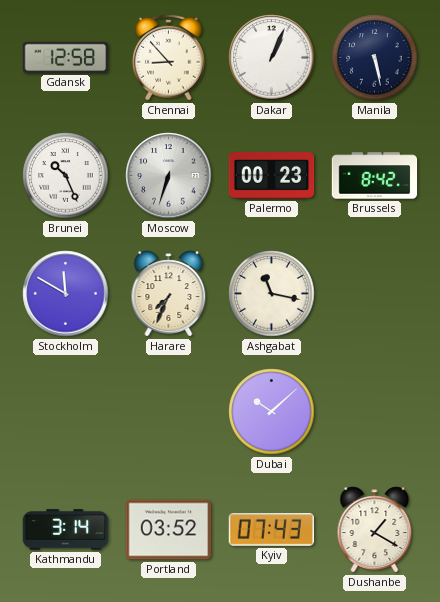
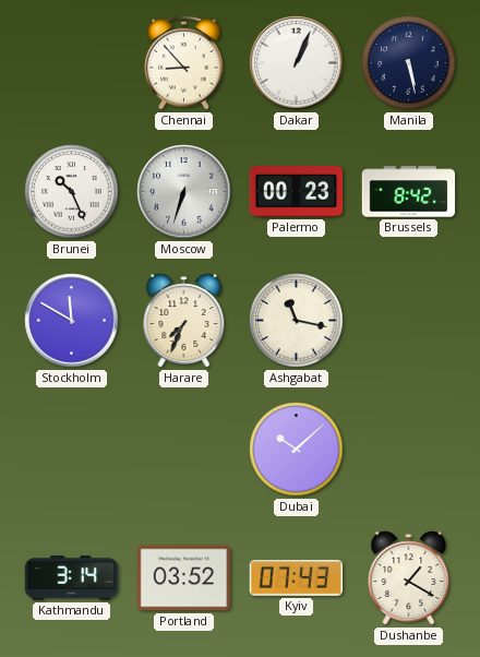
Gdansk: 12:58 -> none
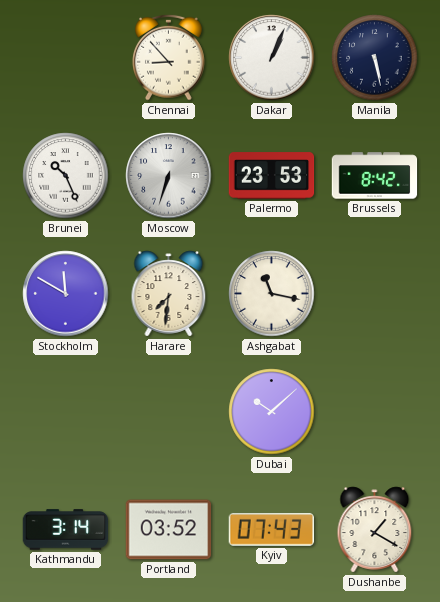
Palermo: 00:23 -> 23:53
Harare: 7:34 -> 7:31
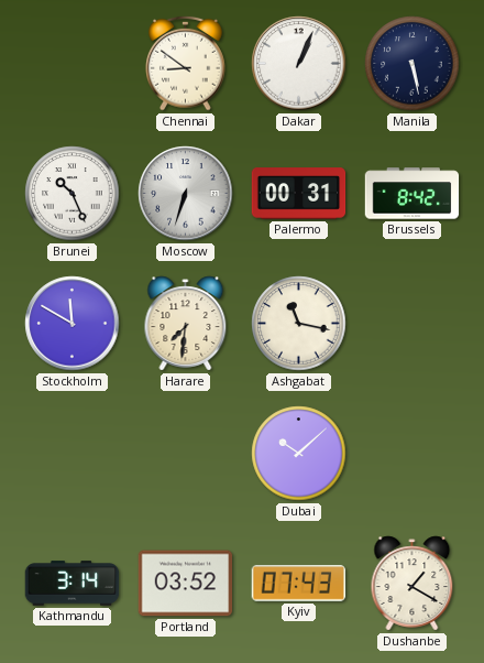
Chennai: 8:53 -> 8:51
Palermo: 23:53 -> 00:31
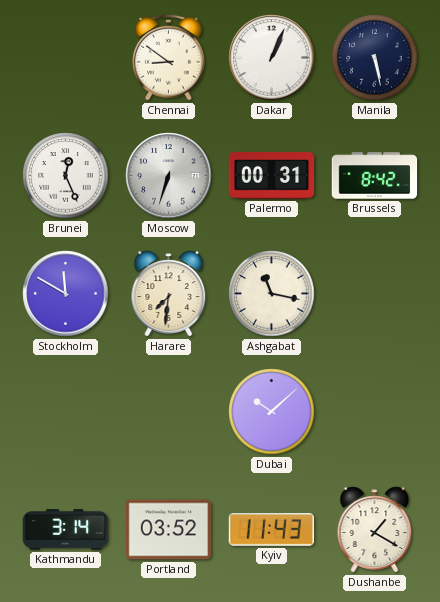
Brunei: 10:26 -> 12:26
Kyiv: 07:43 -> 11:43
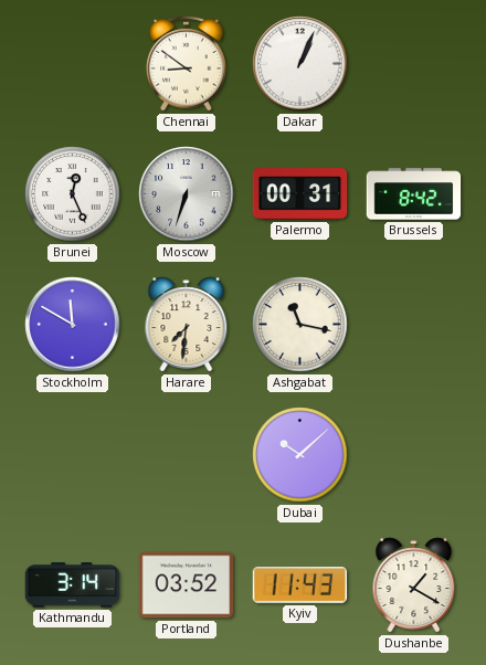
Manila: 5:28 -> none
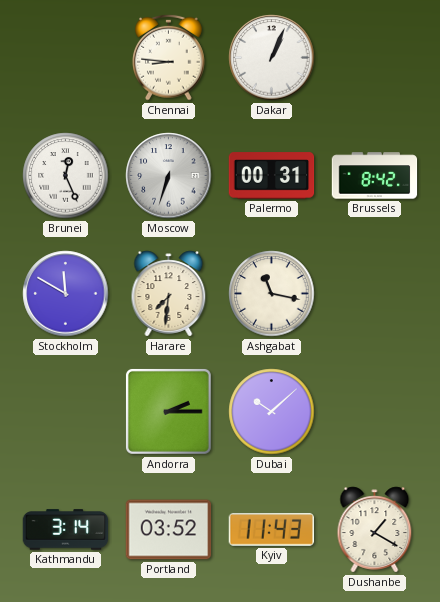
Chennai: 8:51 -> 8:46
Andorra: none -> 2:15
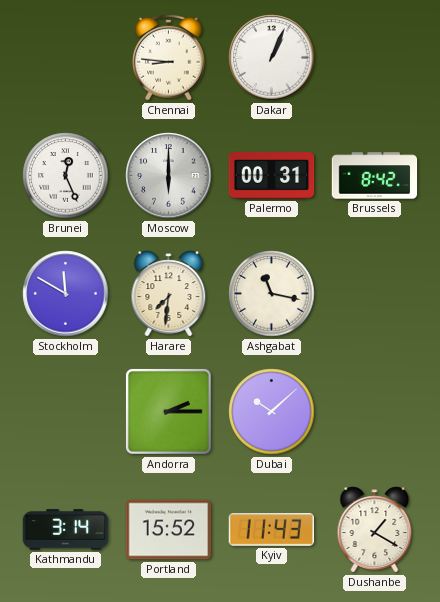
Moscow: 6:33 -> 6:00
Portland: 03:52 -> 15:52
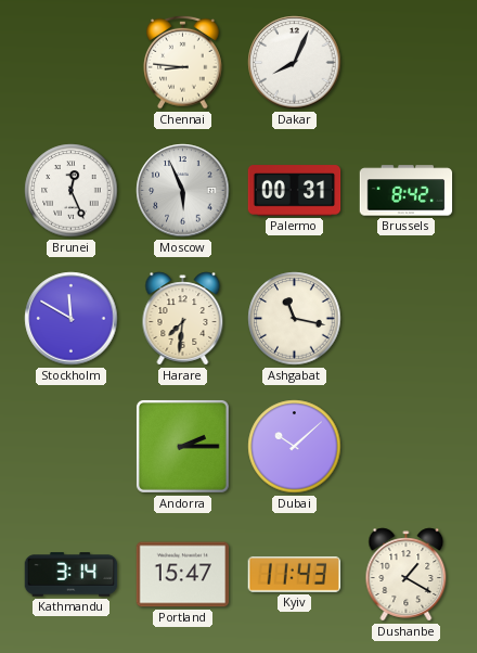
Dakar: 1:04 -> 8:04
Moscow: 6:00 -> 5:56
Portland: 15:52 -> 15:47
